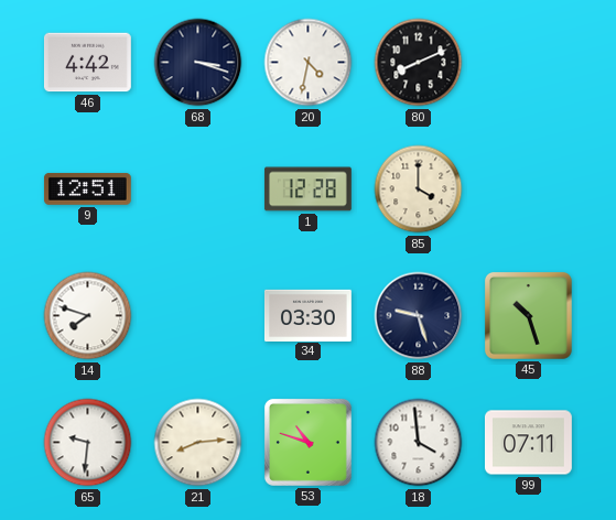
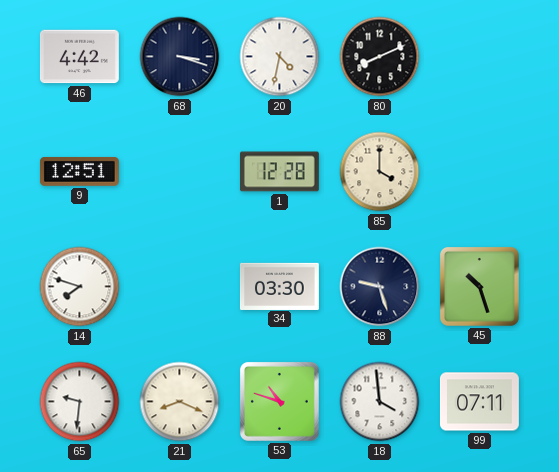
21: 8:14 -> 8:19
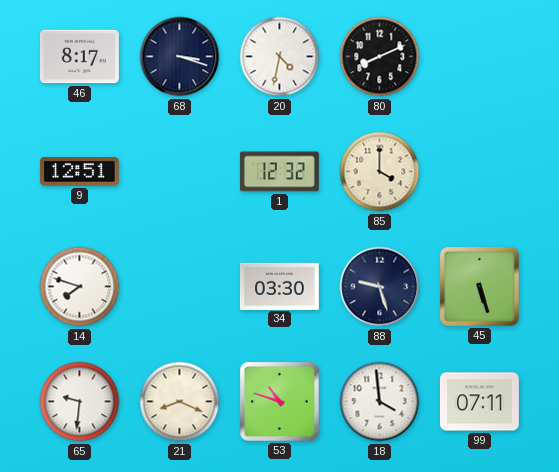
46: 4:42 -> 8:17
1: 12:28 -> 12:32
45: 10:27 -> 5:27
